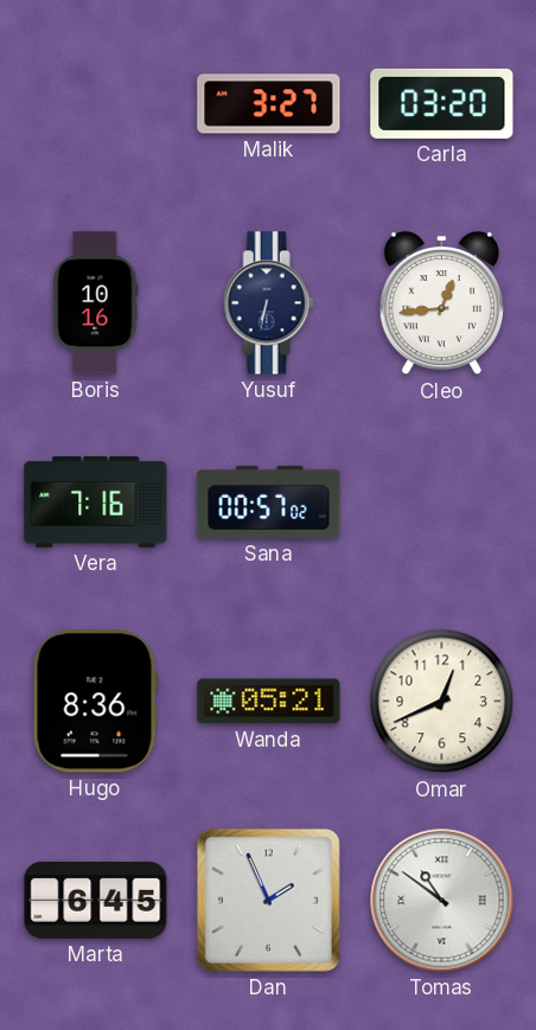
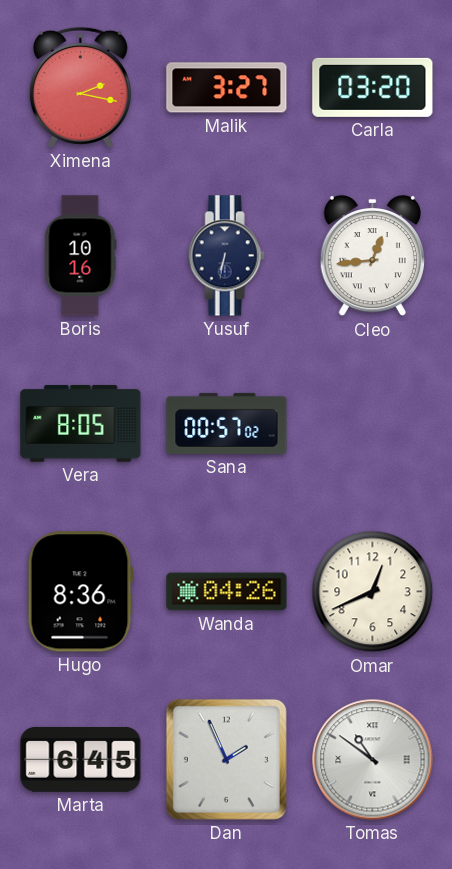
Ximena: none -> 2:17
Vera: 7:16 -> 8:05
Wanda: 05:21 -> 04:26
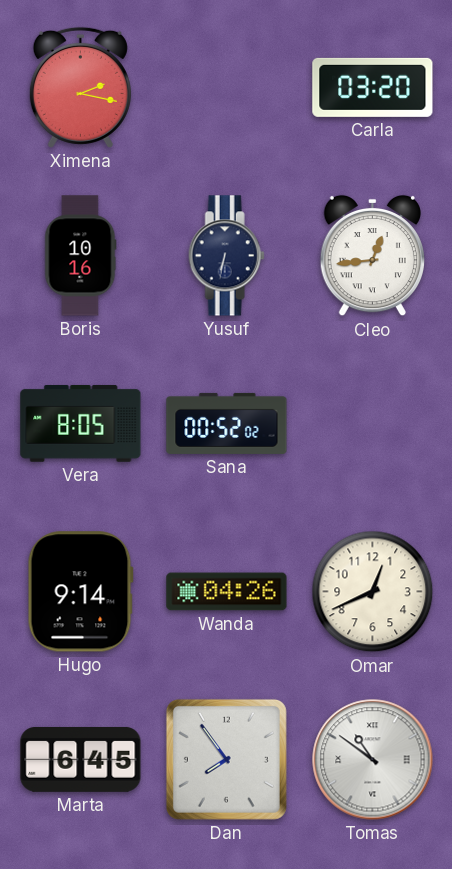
Malik: 3:27 -> none
Sana: 00:57 -> 00:52
Hugo: 8:36 -> 9:14
Dan: 1:56 -> 7:54
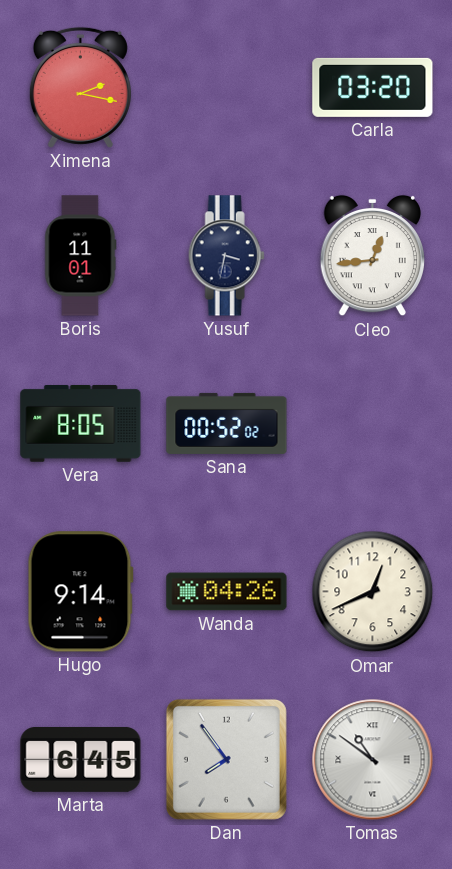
Boris: 10:16 -> 11:01
Yusuf: 6:32 -> 3:32
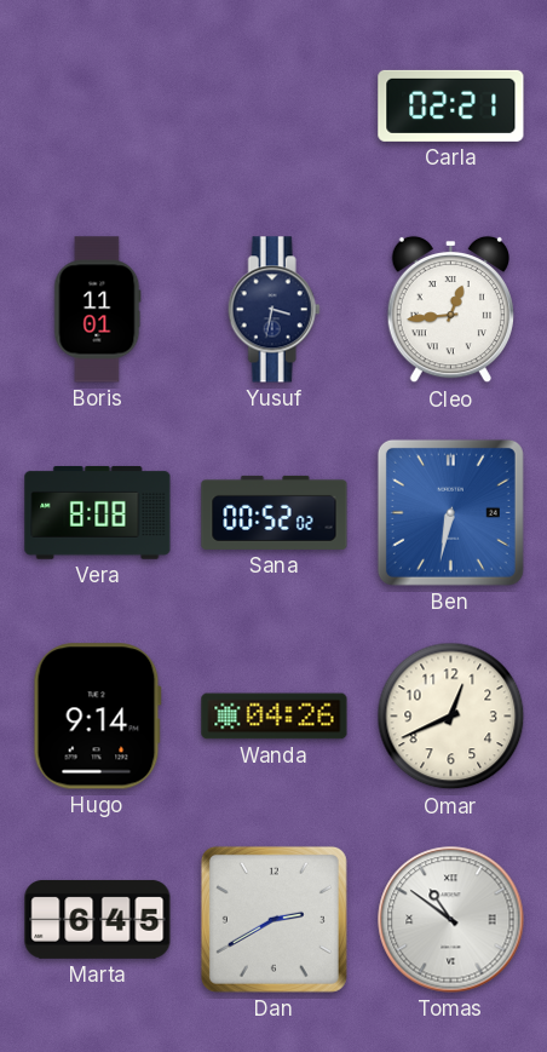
Ximena: 2:17 -> none
Carla: 03:20 -> 02:21
Vera: 8:05 -> 8:08
Ben: none -> 6:32
Dan: 7:54 -> 2:40
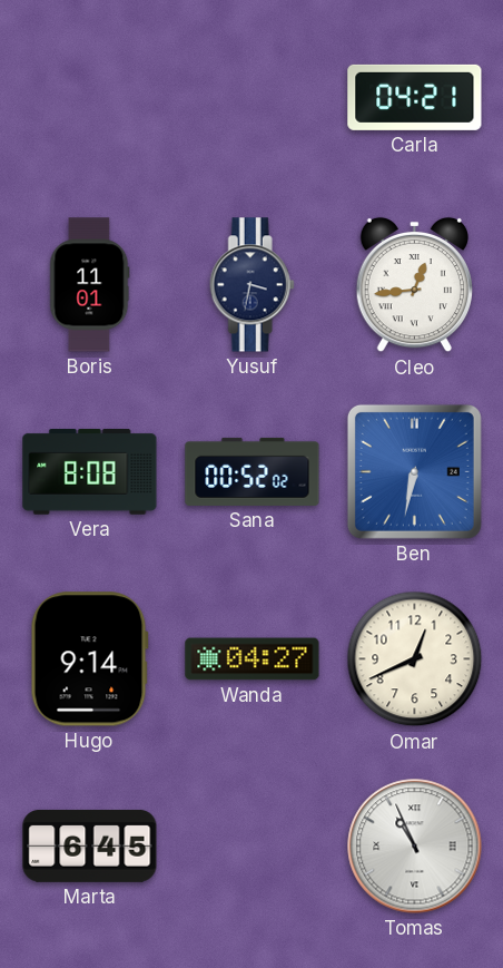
Carla: 02:21 -> 04:21
Wanda: 04:26 -> 04:27
Dan: 2:40 -> none
Tomas: 10:51 -> 10:56
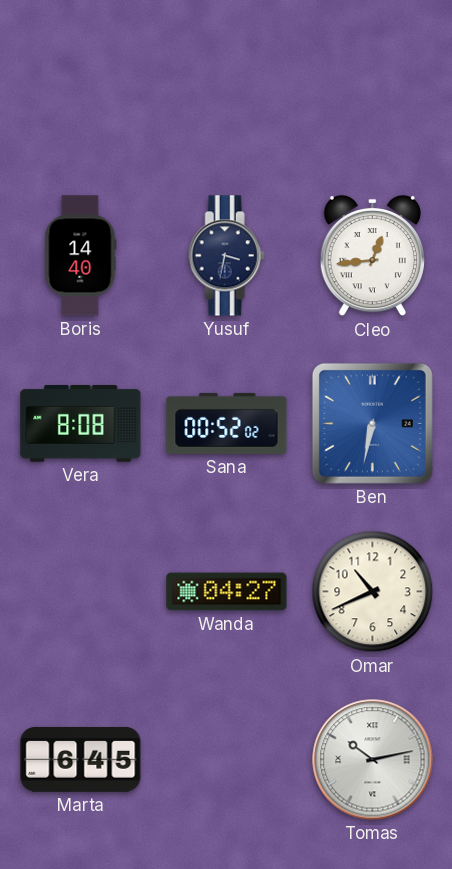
Carla: 04:21 -> none
Boris: 11:01 -> 14:40
Hugo: 9:14 -> none
Omar: 12:41 -> 10:41
Tomas: 10:56 -> 10:13
